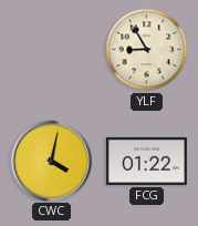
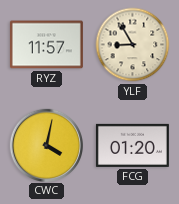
RYZ: none -> 11:57
FCG: 01:22 -> 01:20
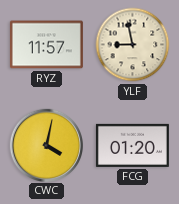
YLF: 8:55 -> 8:58
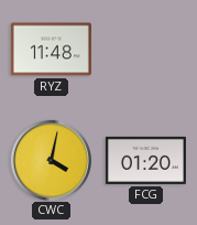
RYZ: 11:57 -> 11:48
YLF: 8:58 -> none
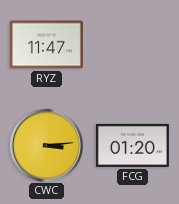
RYZ: 11:48 -> 11:47
CWC: 4:02 -> 3:14
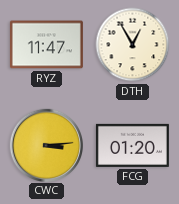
DTH: none -> 12:55
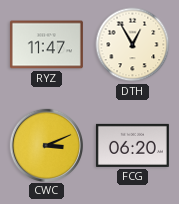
CWC: 3:14 -> 3:11
FCG: 01:20 -> 06:20
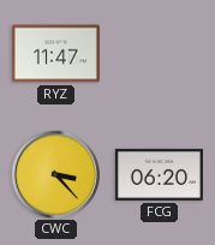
DTH: 12:55 -> none
CWC: 3:11 -> 3:23
